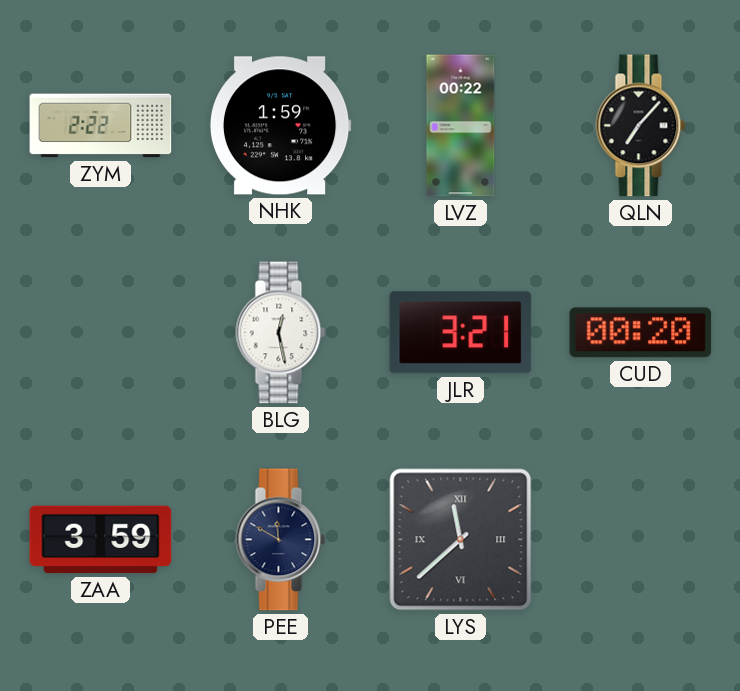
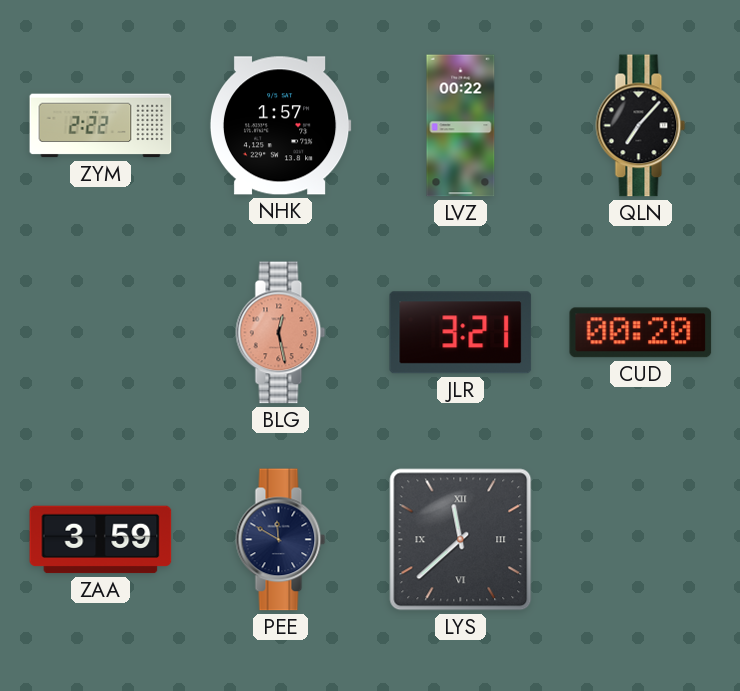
NHK: 1:59 -> 1:57
BLG dial: white -> salmon
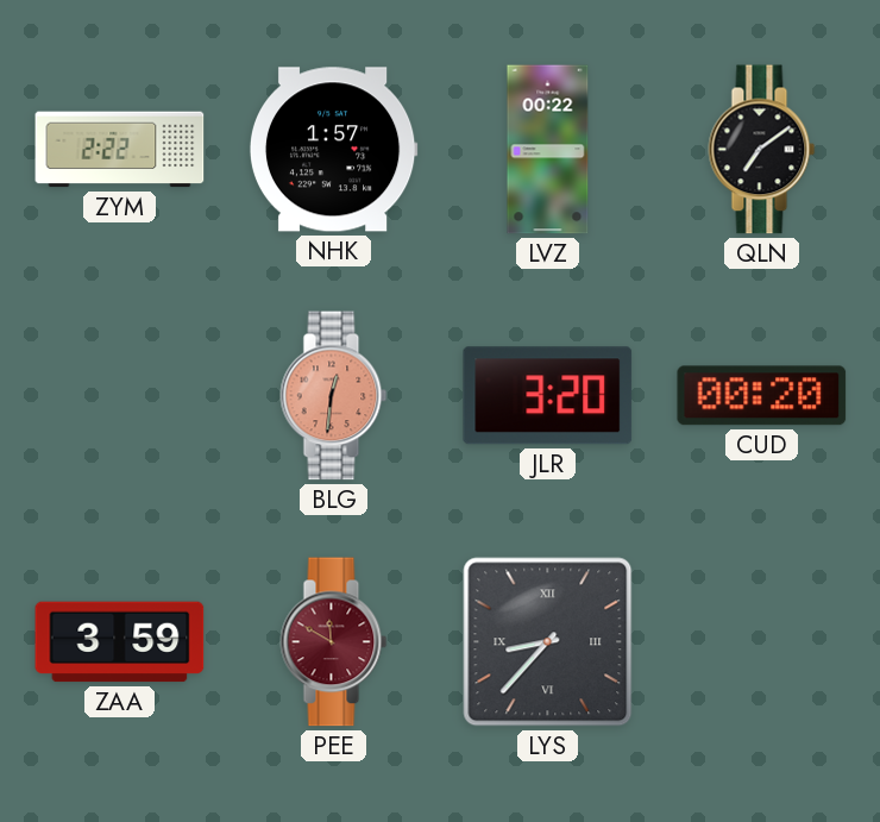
QLN: 7:07 -> 7:09
BLG: 12:28 -> 12:31
JLR: 3:21 -> 3:20
PEE dial: navy -> burgundy
LYS: 11:38 -> 8:37
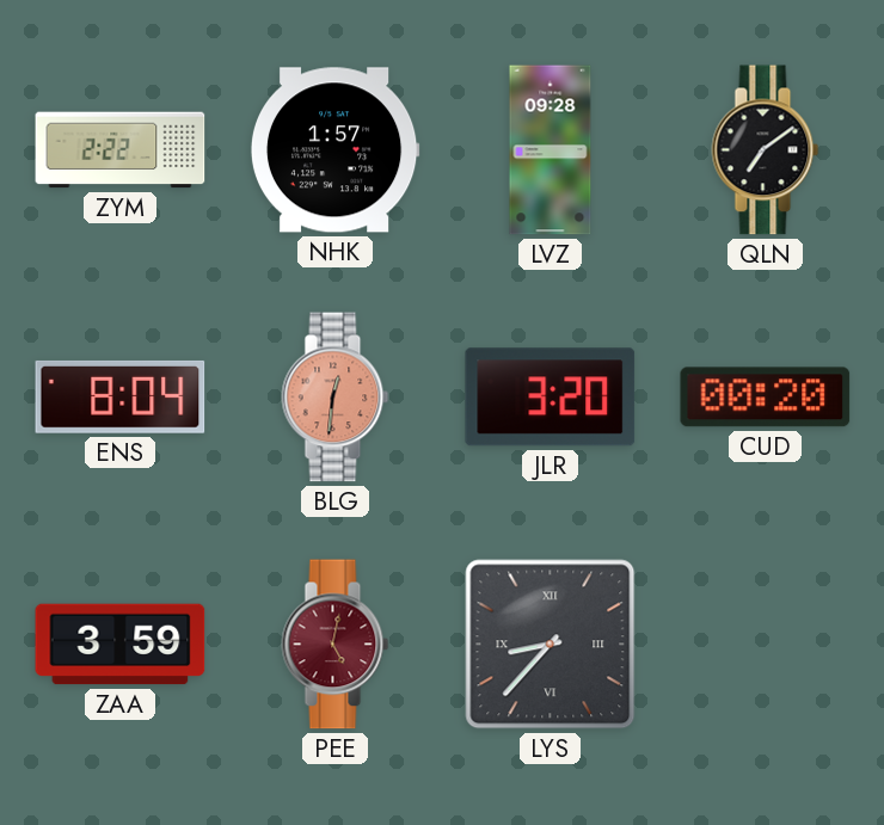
LVZ: 00:22 -> 09:28
ENS: none -> 8:04
PEE: 11:50 -> 5:02
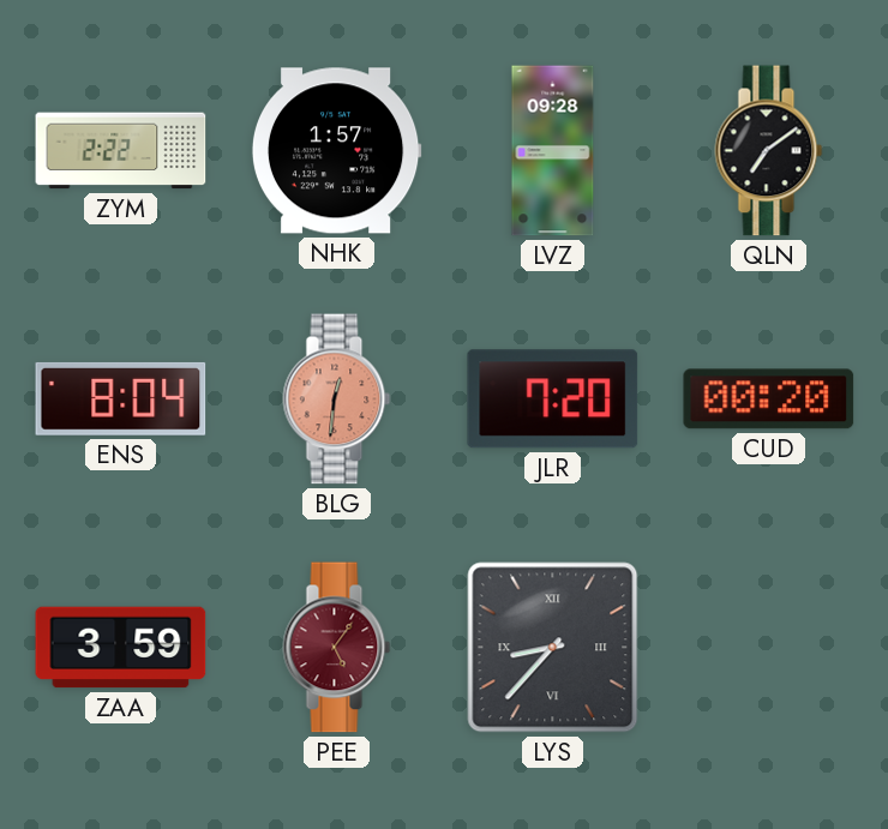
JLR: 3:20 -> 7:20
PEE: 5:02 -> 5:06
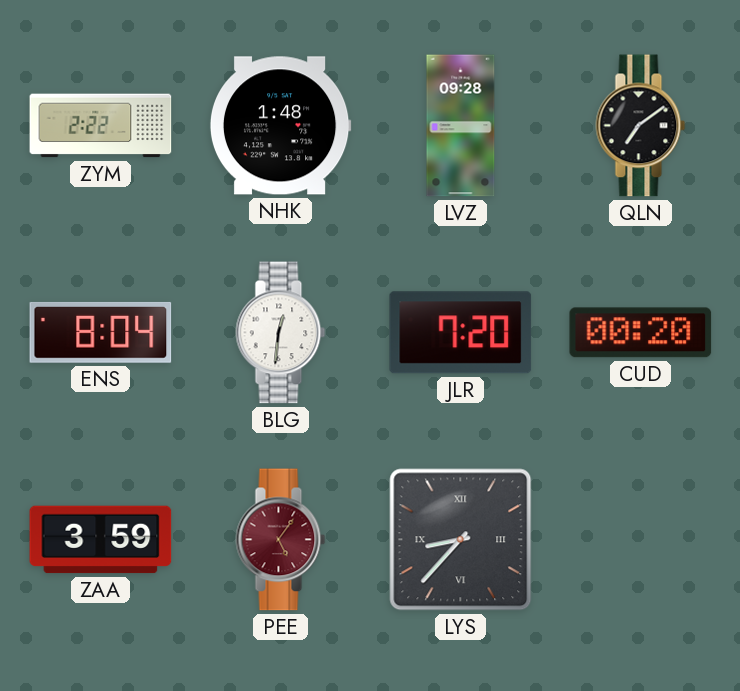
NHK: 1:57 -> 1:48
BLG dial: salmon -> white
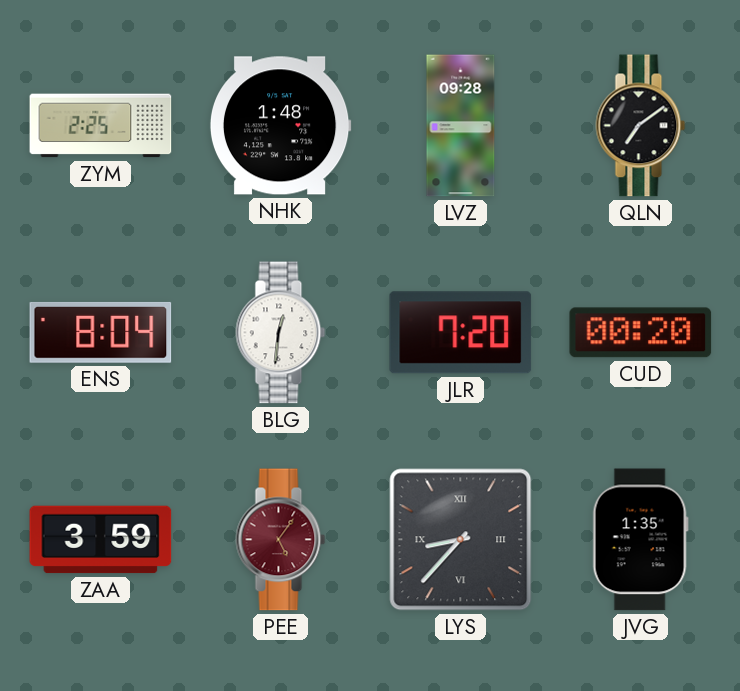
ZYM: 2:22 -> 2:25
JVG: none -> 1:35
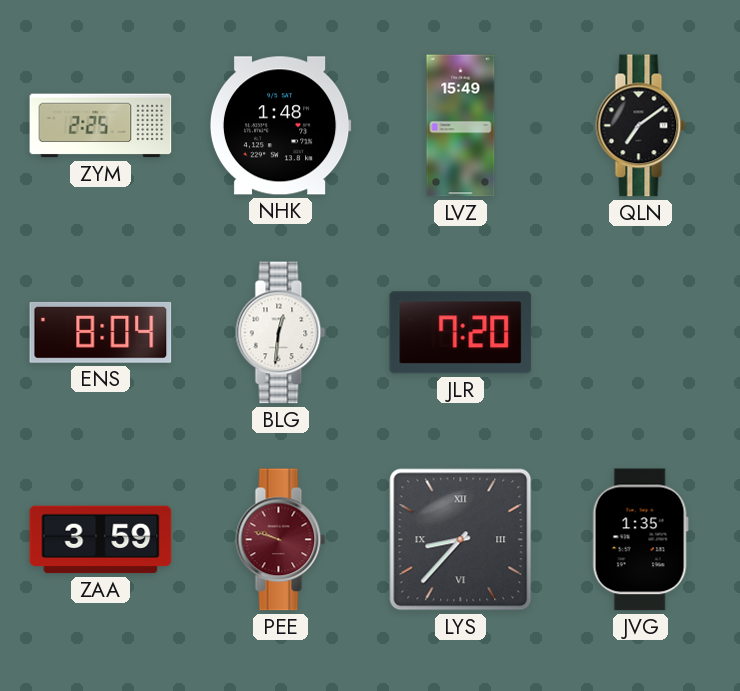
LVZ: 09:28 -> 15:49
CUD: 00:20 -> none
PEE: 5:06 -> 9:48
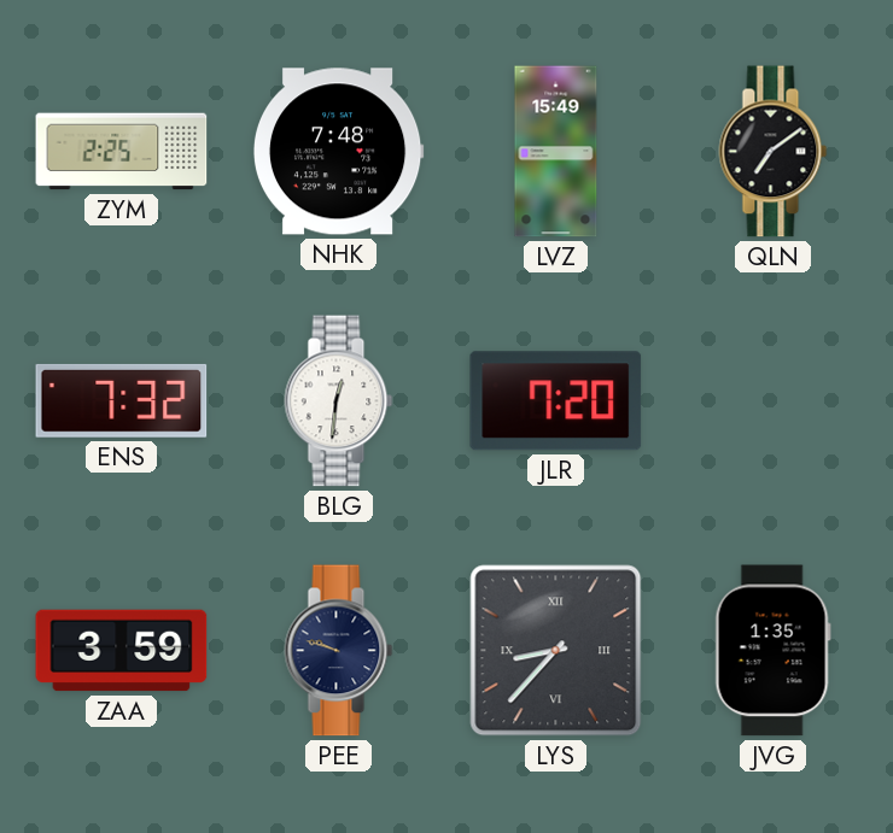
NHK: 1:48 -> 7:48
ENS: 8:04 -> 7:32
PEE dial: burgundy -> navy
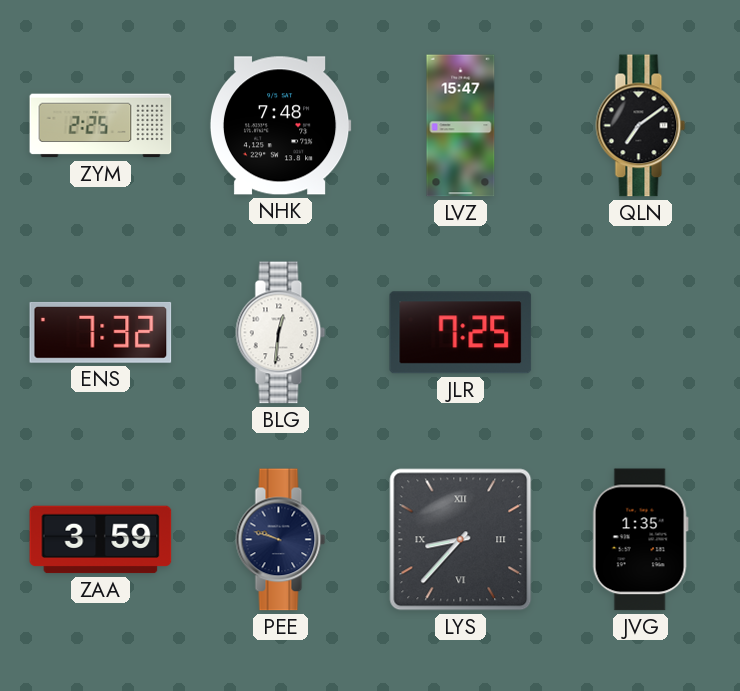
LVZ: 15:49 -> 15:47
JLR: 7:20 -> 7:25
